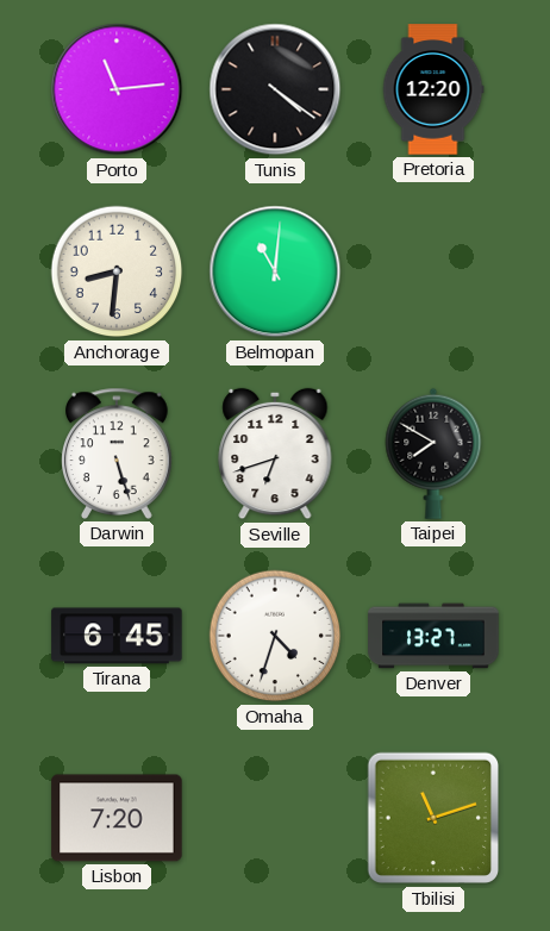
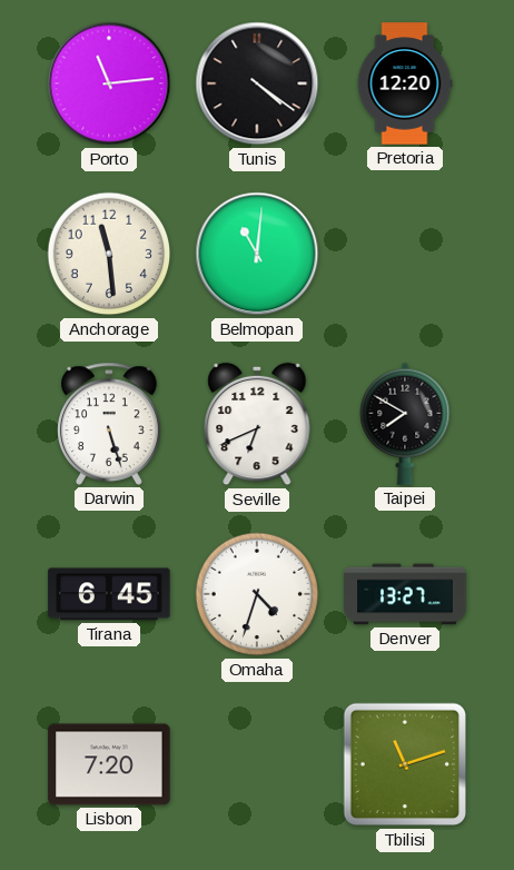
Anchorage: 8:31 -> 11:29
Seville: 6:42 -> 6:41
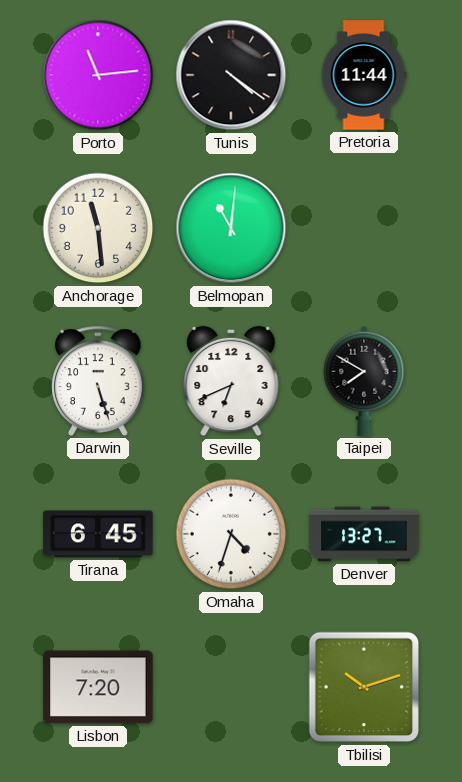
Pretoria: 12:20 -> 11:44
Tbilisi: 11:12 -> 10:12
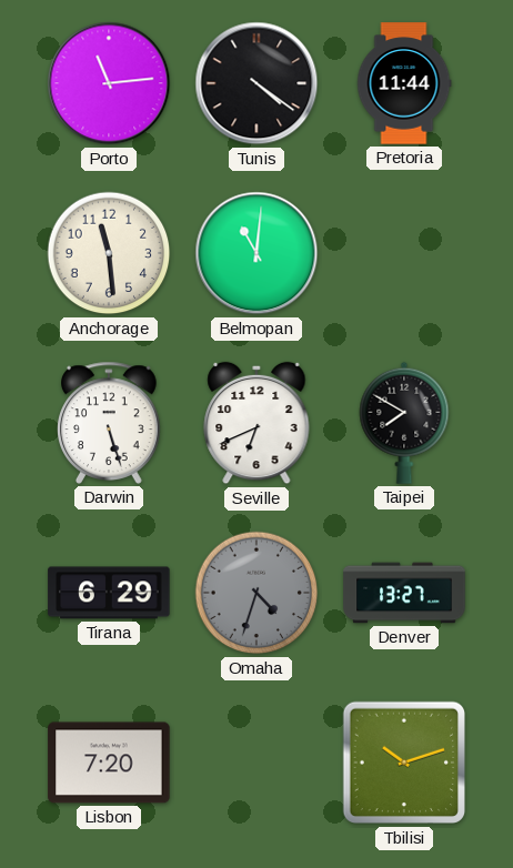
Tirana: 6:45 -> 6:29
Omaha dial: white -> grey
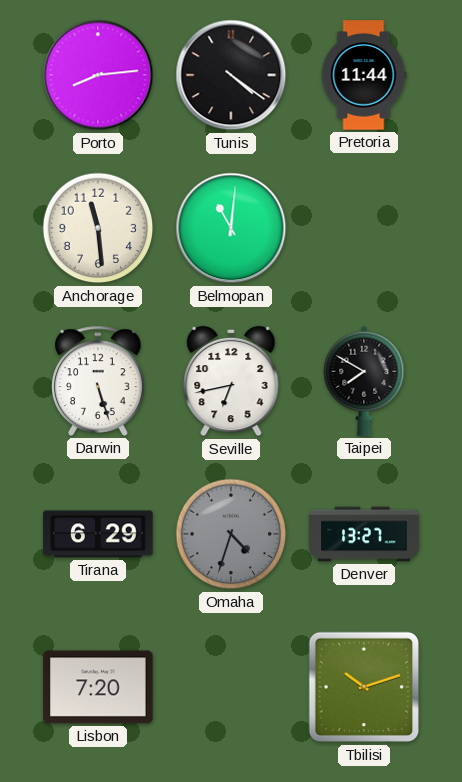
Porto: 11:14 -> 8:14
Seville: 6:41 -> 6:43
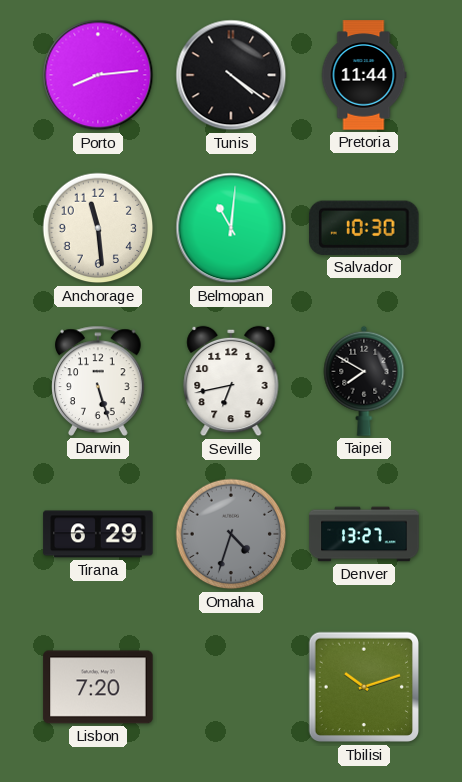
Salvador: none -> 10:30
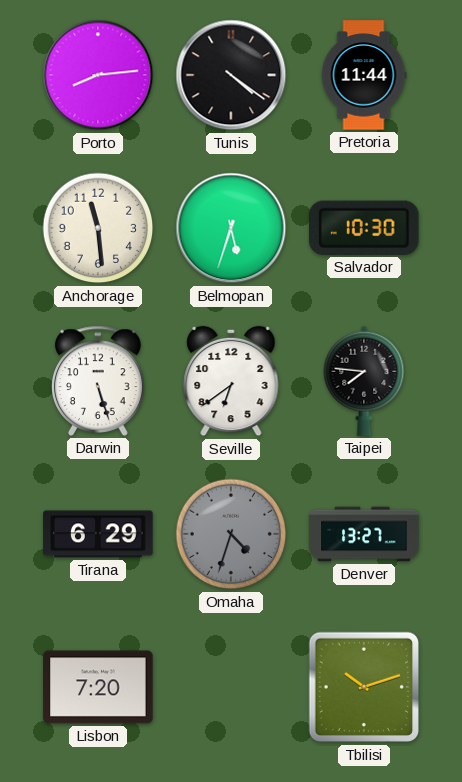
Belmopan: 11:01 -> 5:33
Seville: 6:43 -> 6:39
Taipei: 7:50 -> 7:46
